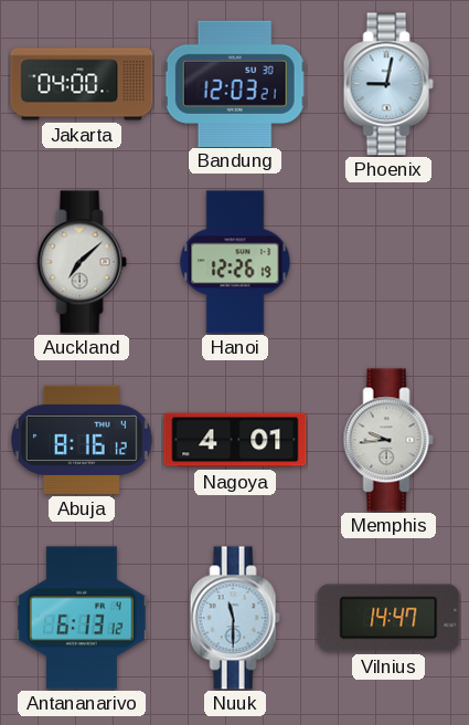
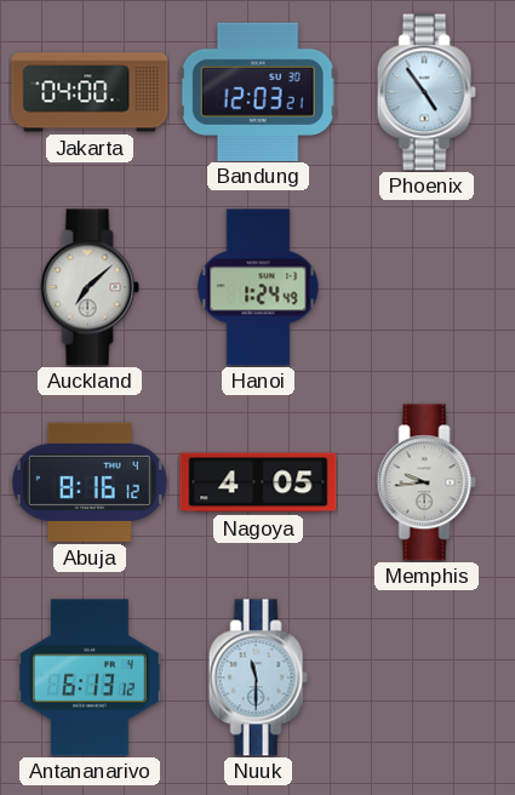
Phoenix: 9:02 -> 4:54
Hanoi: 12:26 -> 1:24
Nagoya: 4:01 -> 4:05
Vilnius: 14:47 -> none
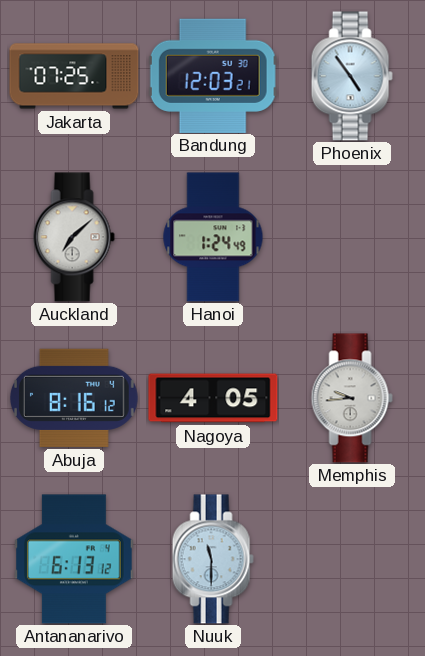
Jakarta: 04:00 -> 07:25
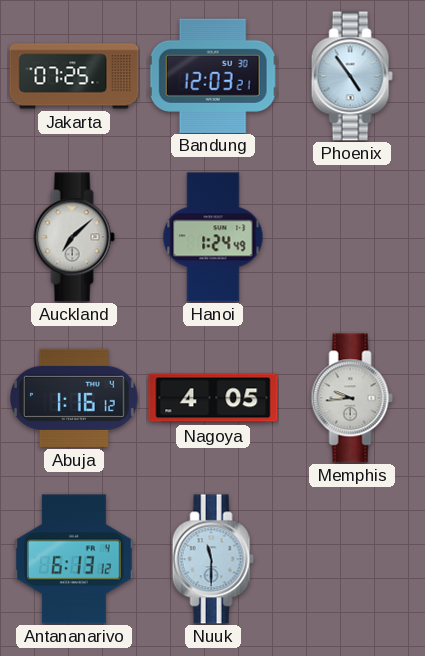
Abuja: 8:16 -> 1:16
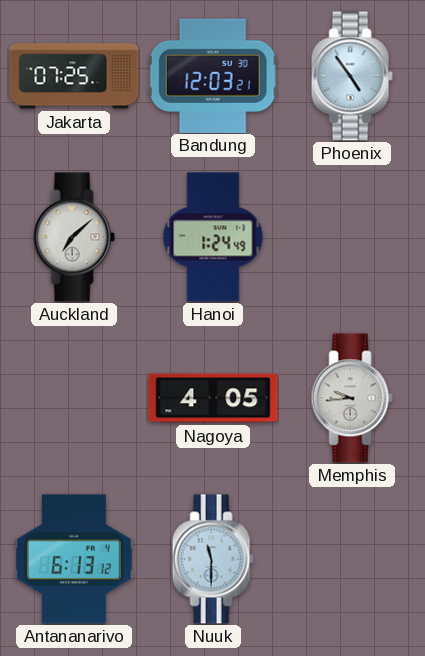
Abuja: 1:16 -> none
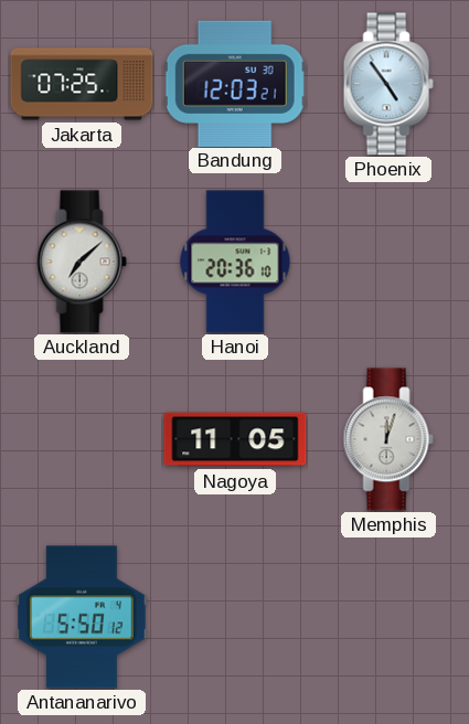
Hanoi: 1:24 -> 20:36
Nagoya: 4:05 -> 11:05
Memphis: 9:44 -> 12:03
Antananarivo: 6:13 -> 5:50
Nuuk: 11:30 -> none
